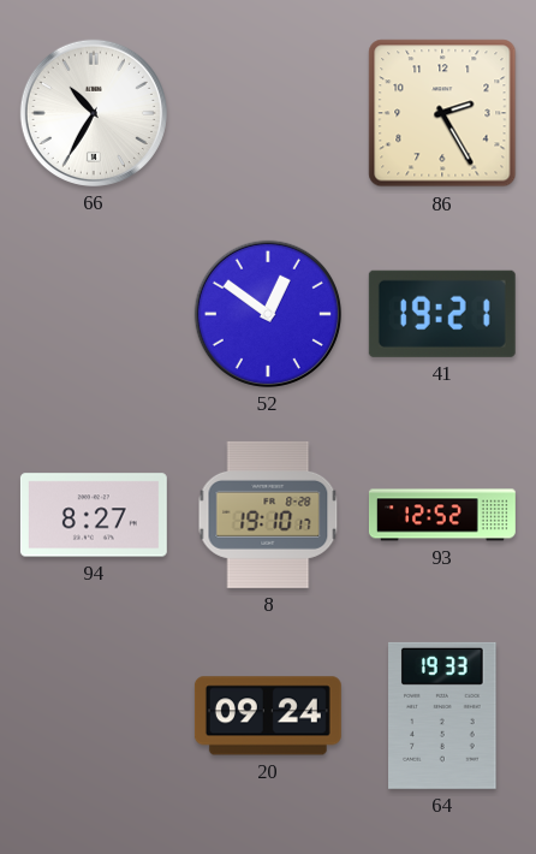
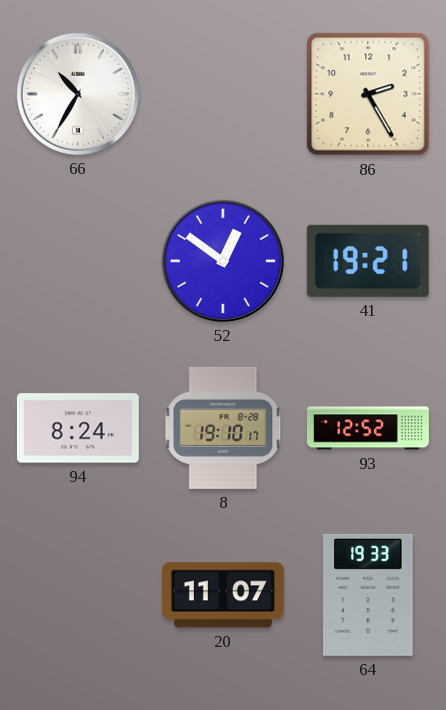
94: 8:27 -> 8:24
20: 09:24 -> 11:07
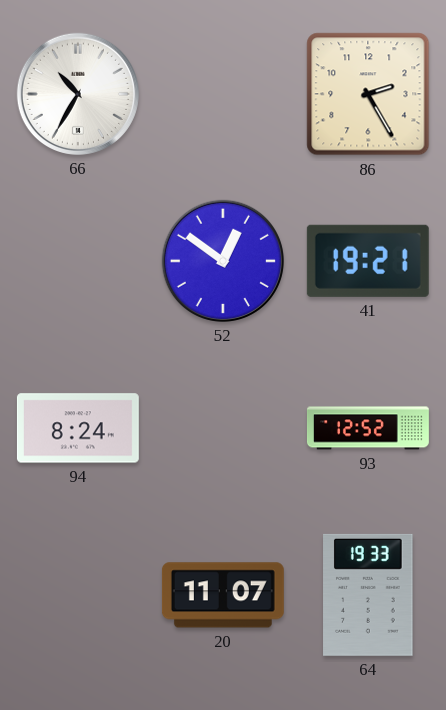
8: 19:10 -> none
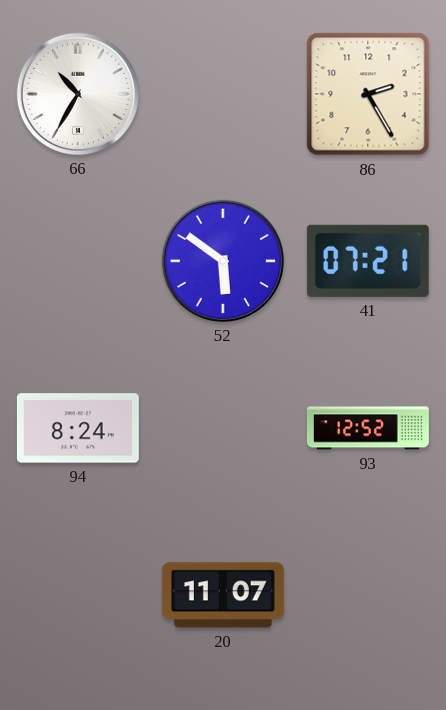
52: 12:51 -> 5:51
41: 19:21 -> 07:21
64: 19:33 -> none
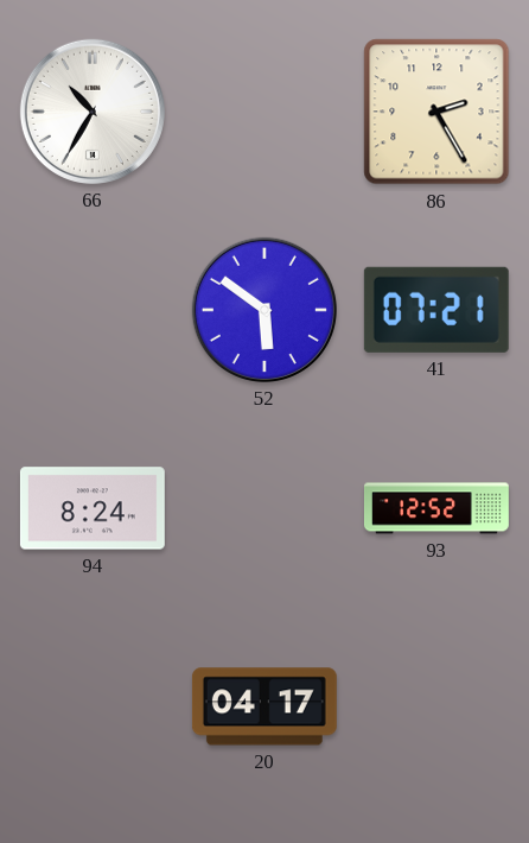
20: 11:07 -> 04:17
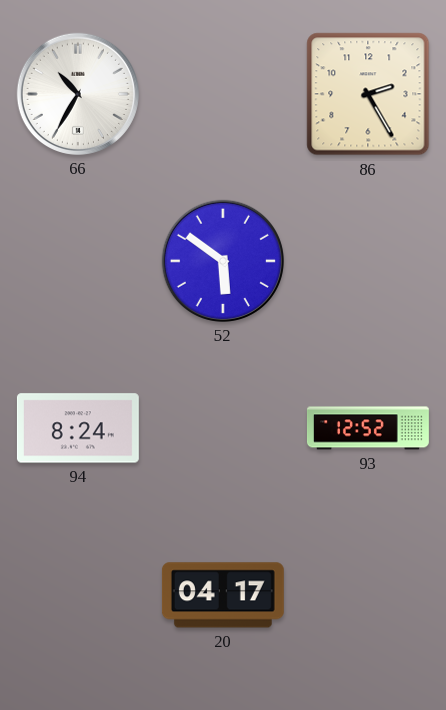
41: 07:21 -> none
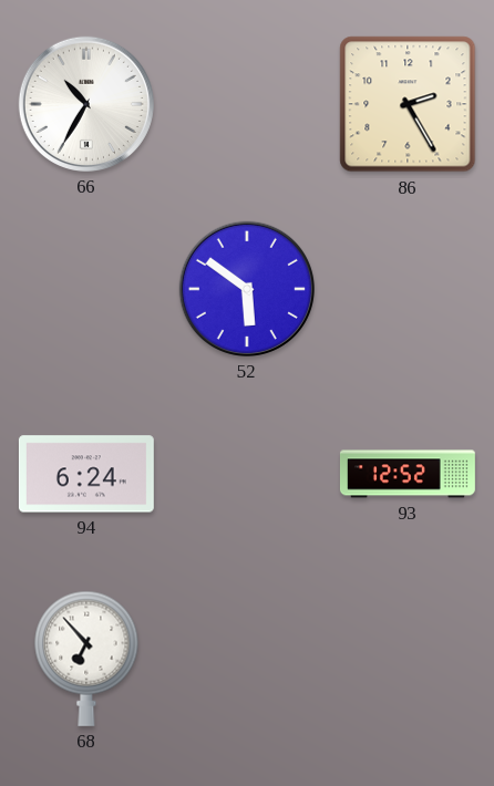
94: 8:24 -> 6:24
68: none -> 6:53
20: 04:17 -> none
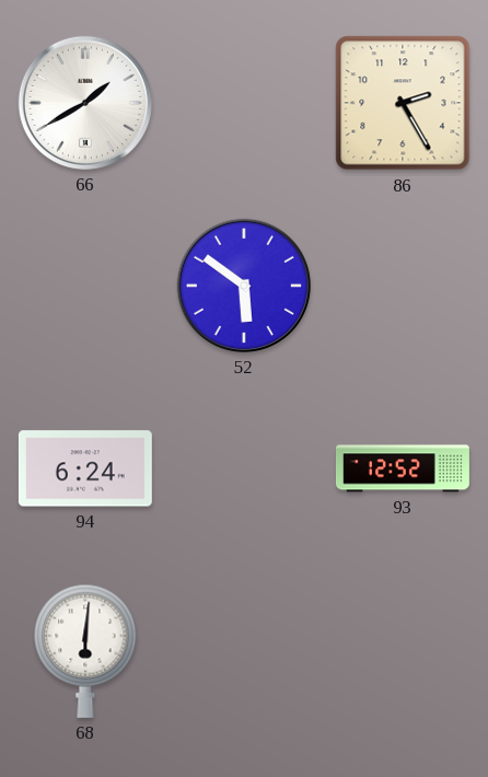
66: 10:35 -> 1:40
68: 6:53 -> 6:01
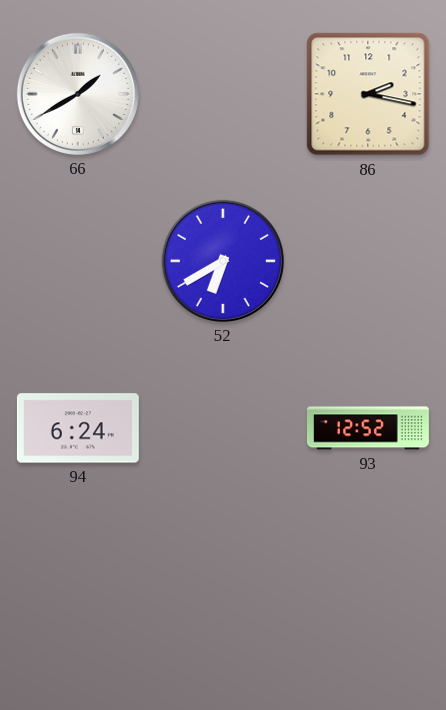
86: 2:25 -> 2:17
52: 5:51 -> 6:40
68: 6:01 -> none
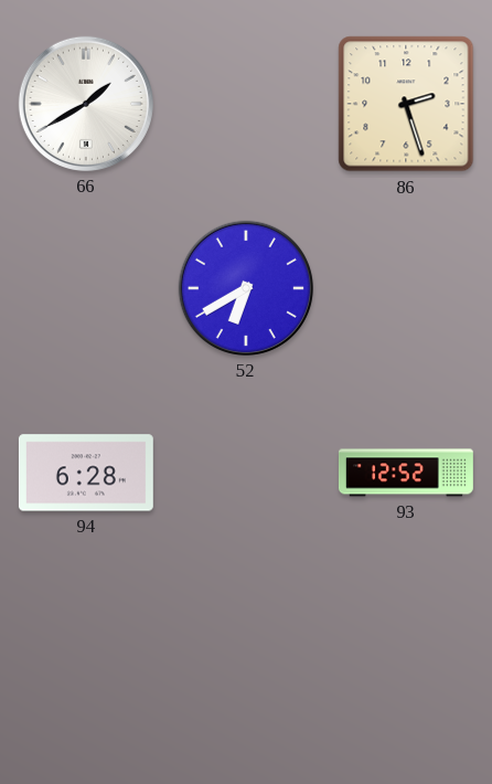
86: 2:17 -> 2:27
94: 6:24 -> 6:28
